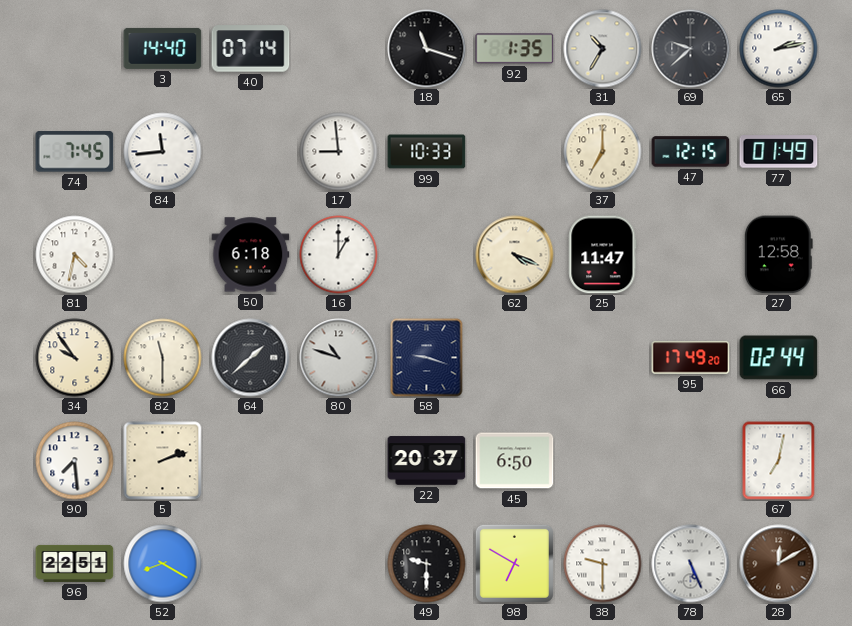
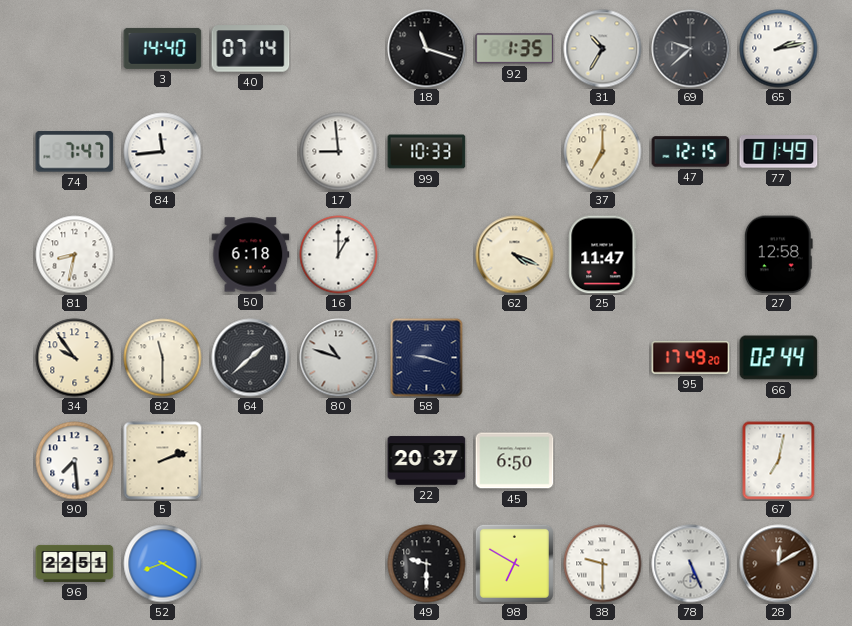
74: 7:45 -> 7:47
81: 4:32 -> 8:32
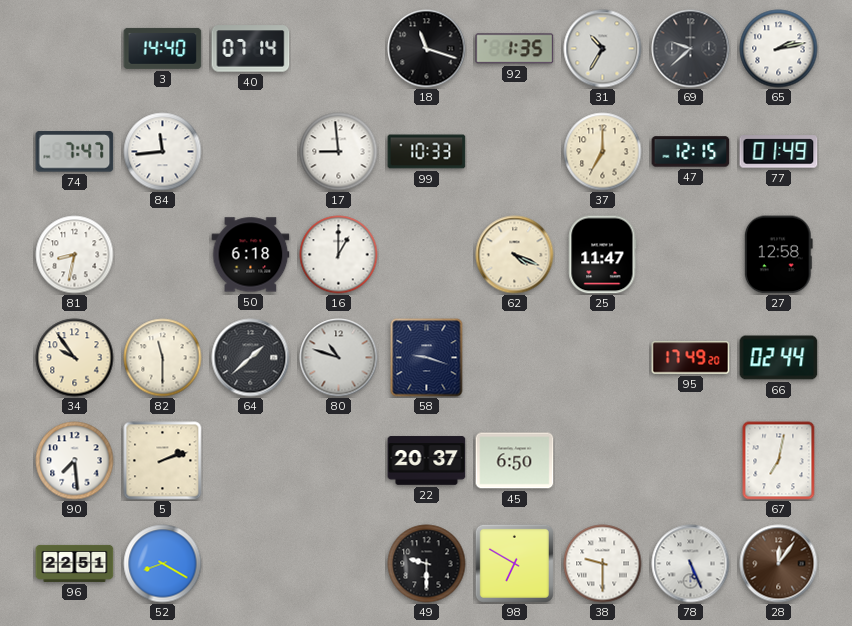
28: 12:10 -> 12:06
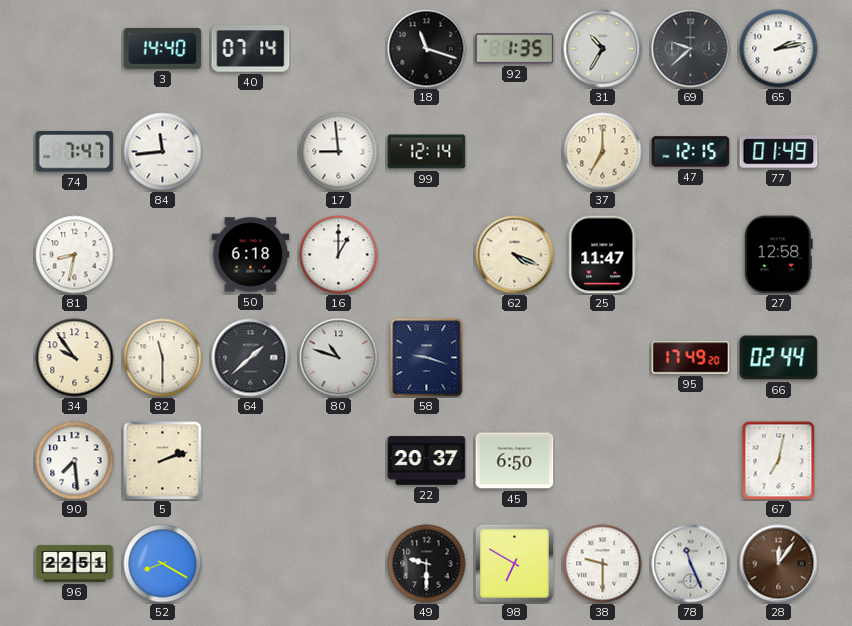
99: 10:33 -> 12:14
78: 5:26 -> 11:26
